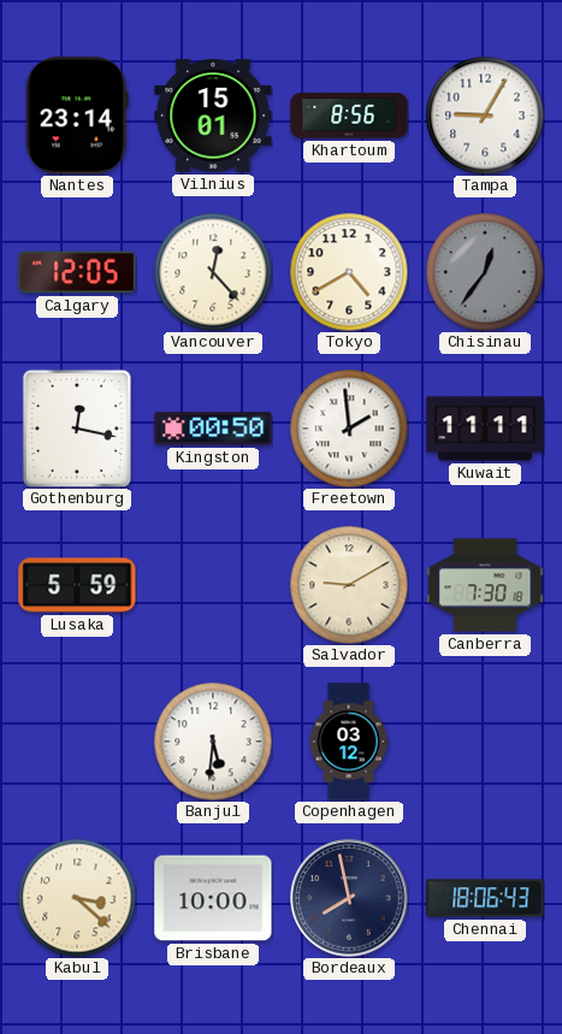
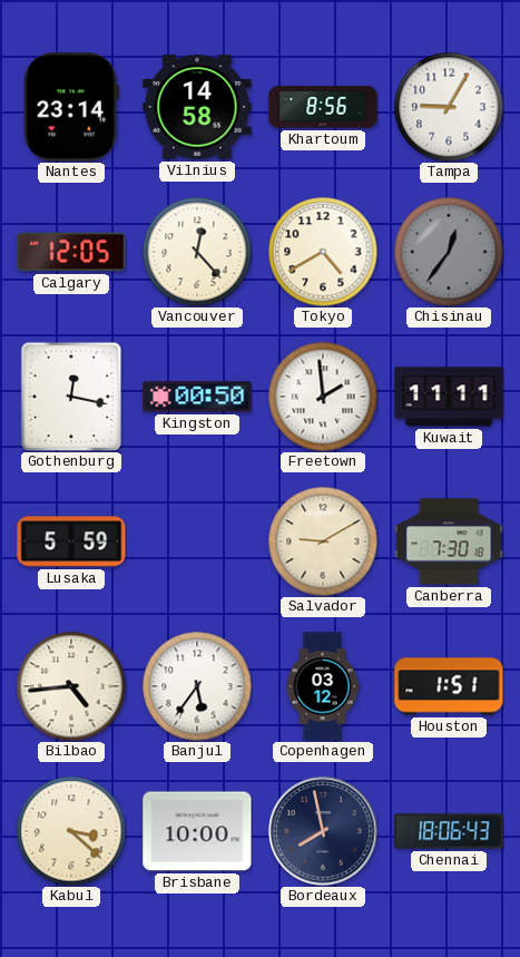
Vilnius: 15:01 -> 14:58
Bilbao: none -> 4:44
Banjul: 5:31 -> 5:36
Houston: none -> 1:51
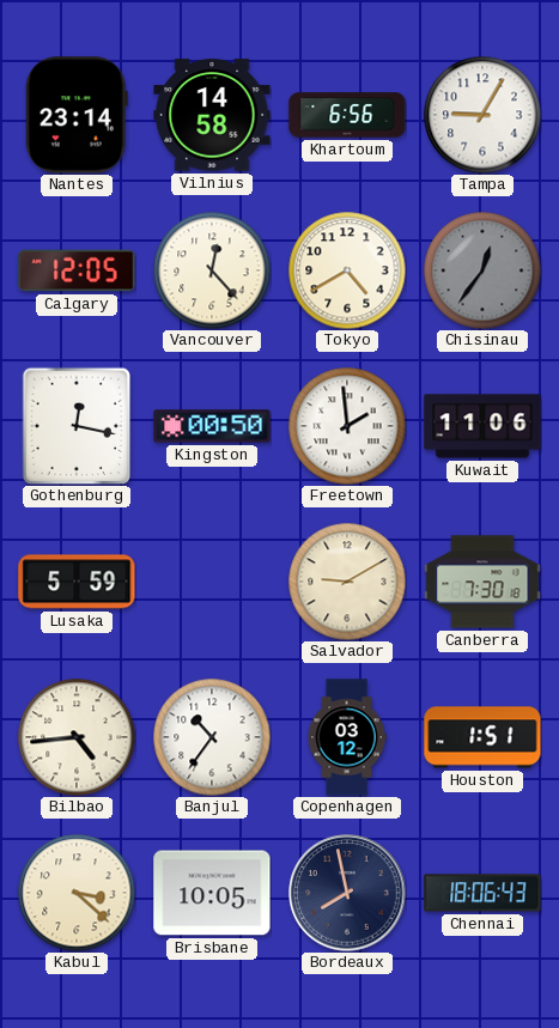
Khartoum: 8:56 -> 6:56
Kuwait: 11:11 -> 11:06
Banjul: 5:36 -> 10:36
Brisbane: 10:00 -> 10:05
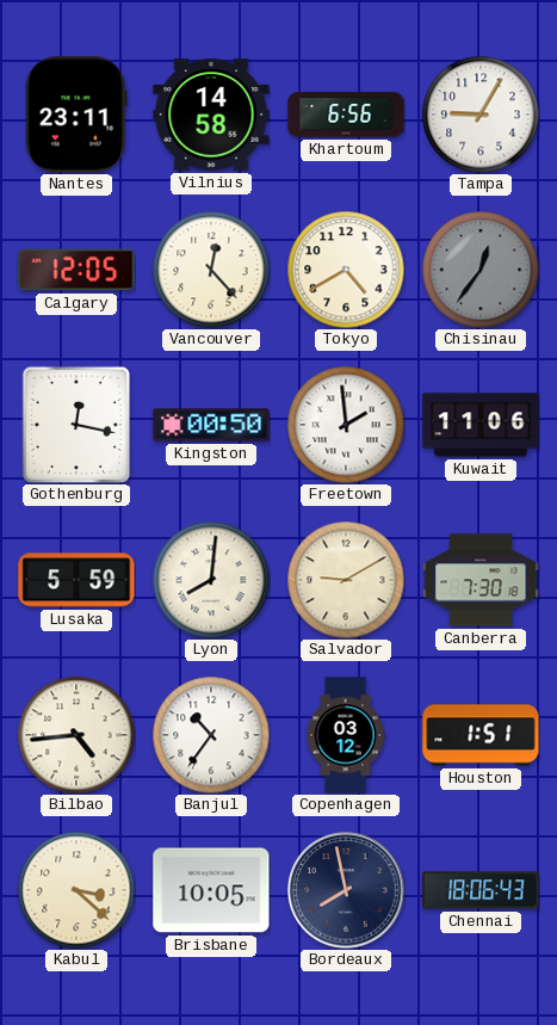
Nantes: 23:14 -> 23:11
Lyon: none -> 8:01
